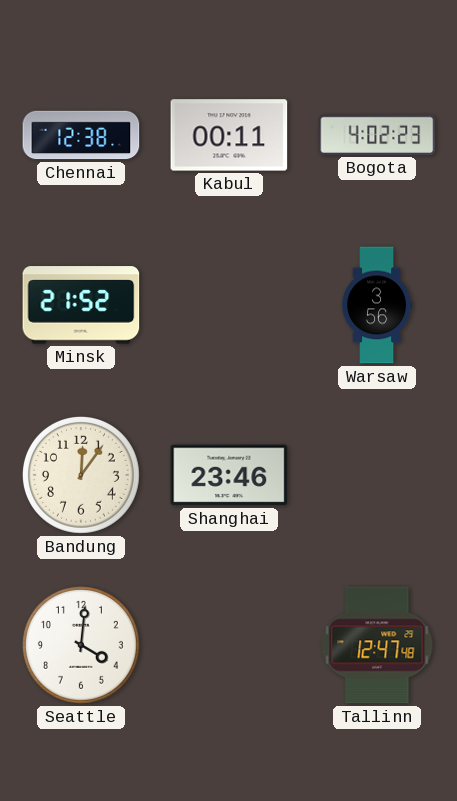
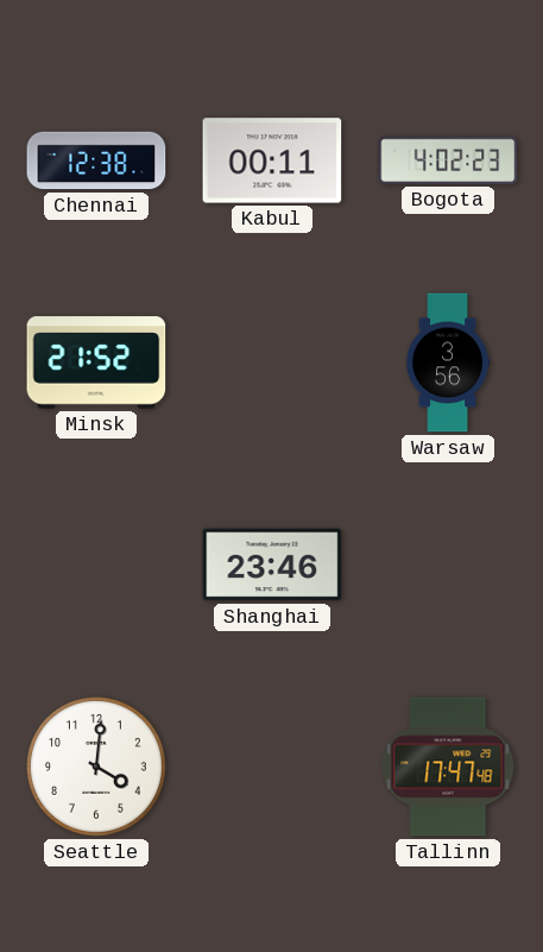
Bandung: 12:06 -> none
Tallinn: 12:47 -> 17:47
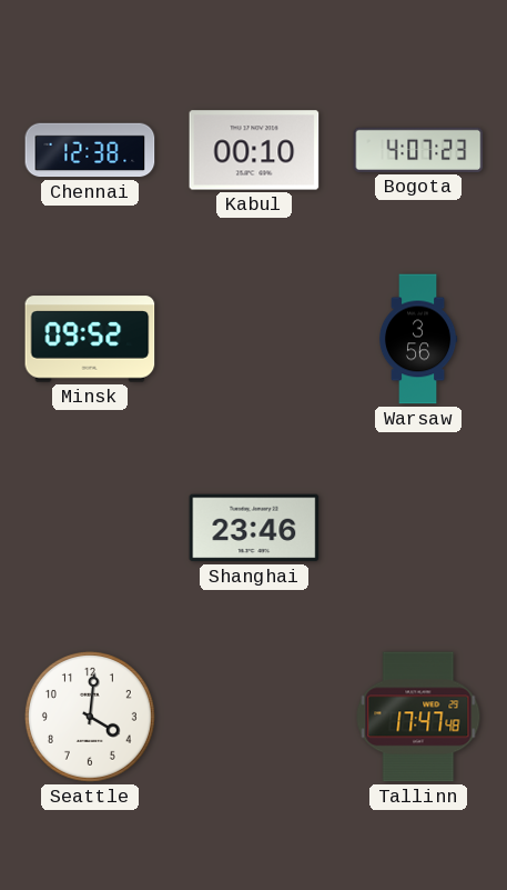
Kabul: 00:11 -> 00:10
Bogota: 4:02 -> 4:07
Minsk: 21:52 -> 09:52
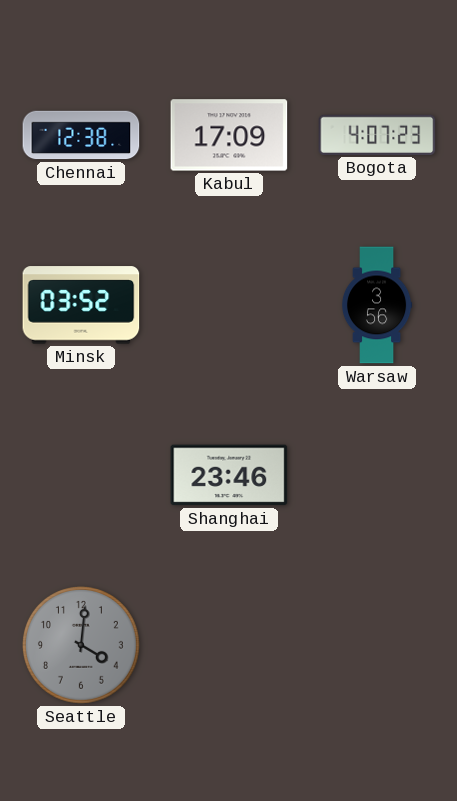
Kabul: 00:10 -> 17:09
Minsk: 09:52 -> 03:52
Seattle dial: white -> grey
Tallinn: 17:47 -> none
